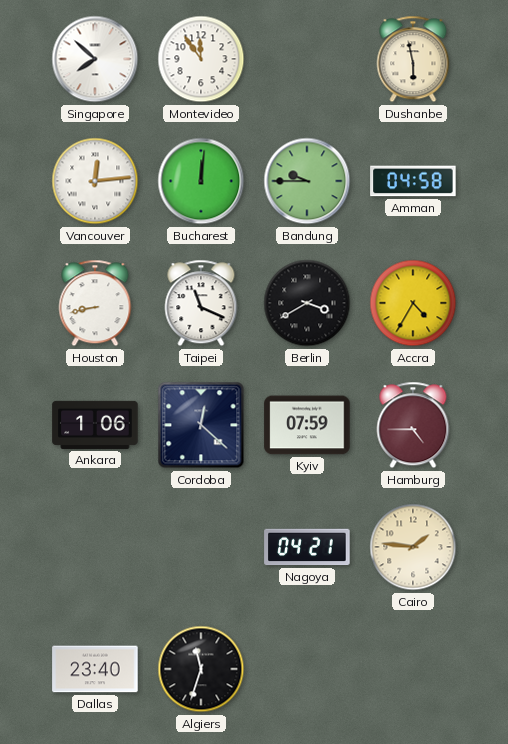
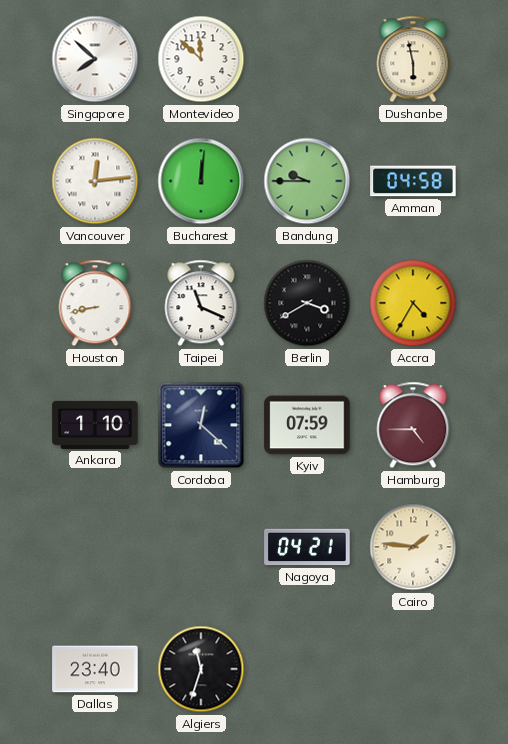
Montevideo: 11:54 -> 11:52
Ankara: 1:06 -> 1:10
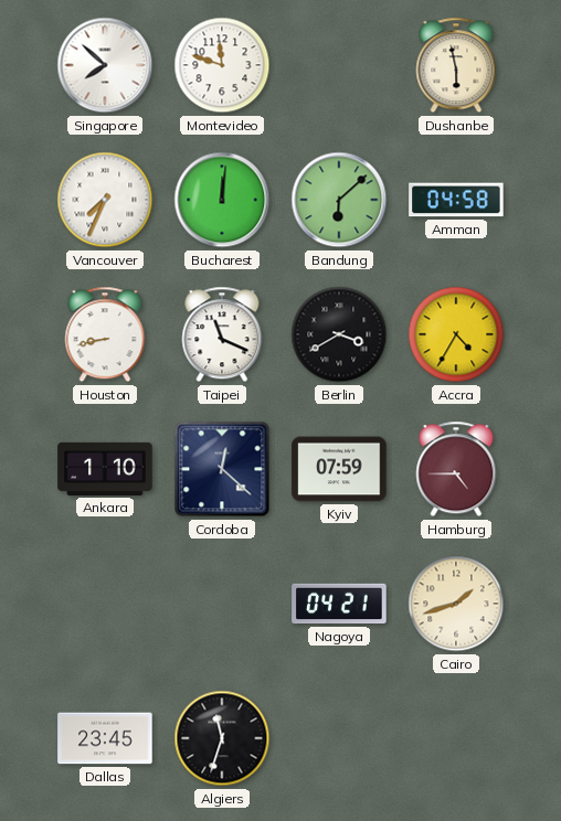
Montevideo: 11:52 -> 11:48
Vancouver: 12:14 -> 7:34
Bandung: 9:45 -> 6:08
Cairo: 1:46 -> 1:42
Dallas: 23:40 -> 23:45
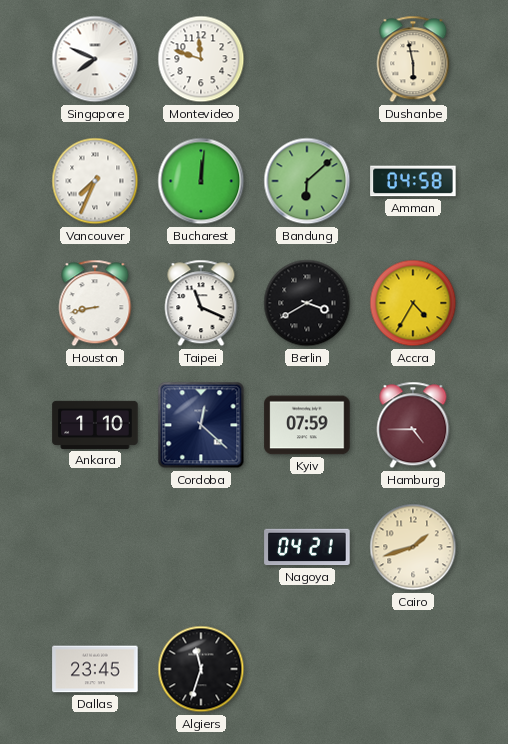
Singapore: 7:52 -> 7:49
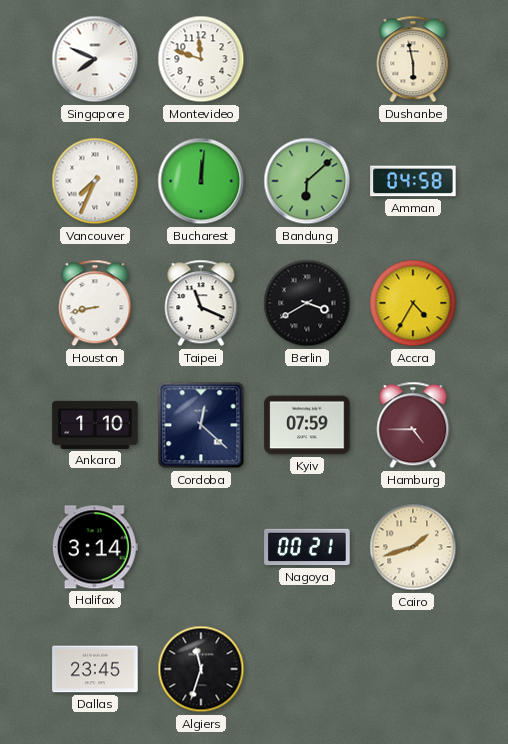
Halifax: none -> 3:14
Nagoya: 04:21 -> 00:21
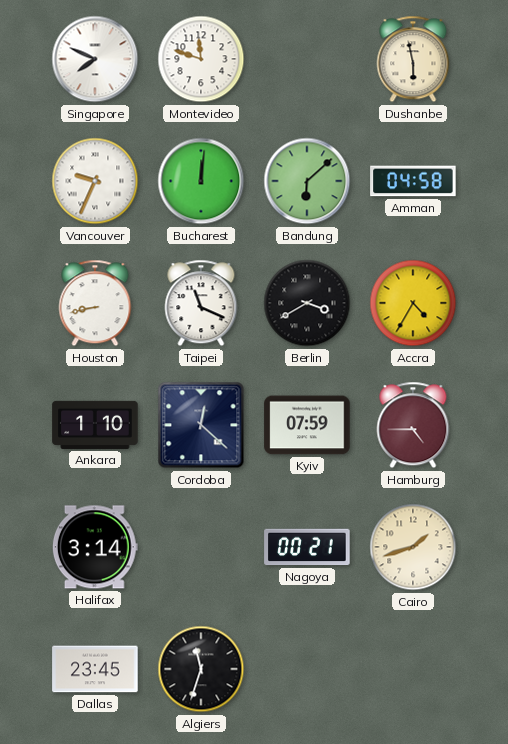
Vancouver: 7:34 -> 9:34
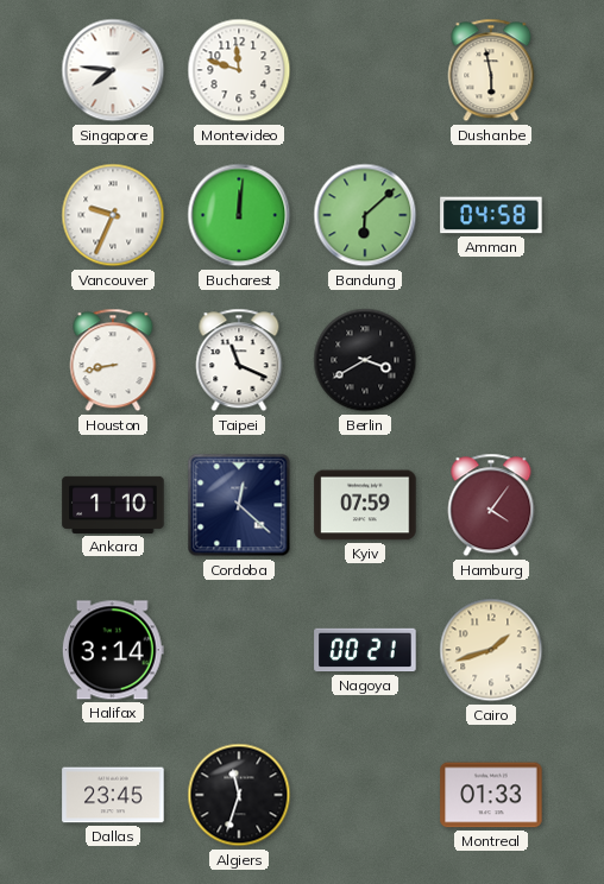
Singapore: 7:49 -> 7:46
Accra: 4:35 -> none
Hamburg: 4:45 -> 4:06
Montreal: none -> 01:33
